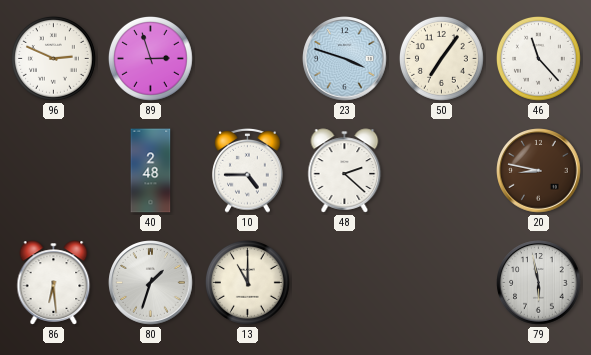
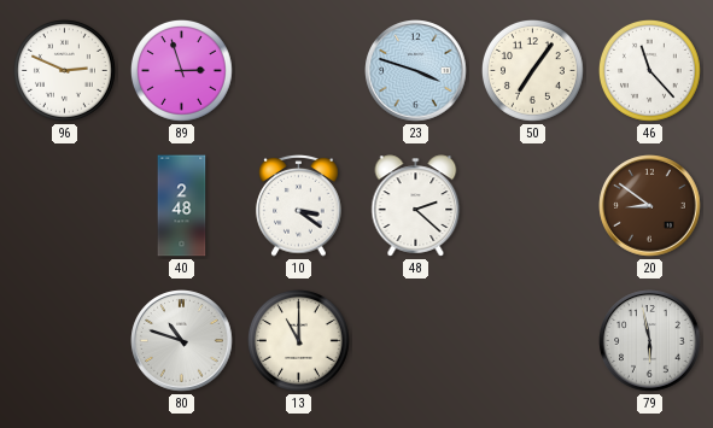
10: 4:45 -> 3:21
20: 8:47 -> 8:51
86: 6:29 -> none
80: 1:33 -> 10:48
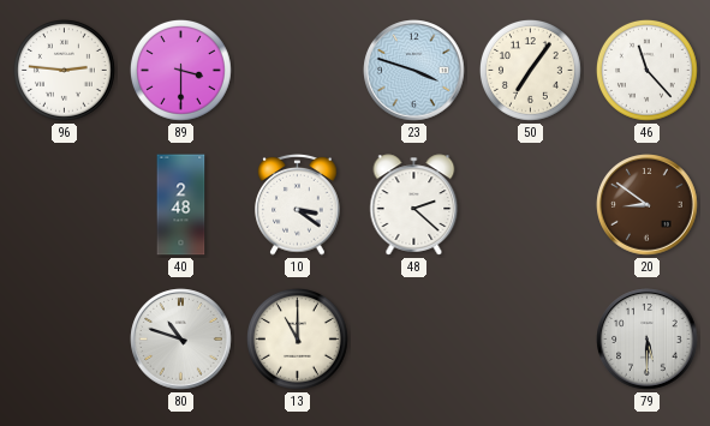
96: 2:49 -> 2:46
89: 2:57 -> 3:30
79: 5:58 -> 5:30
